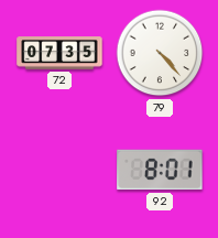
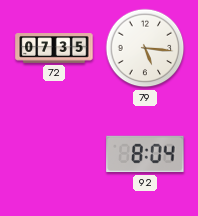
79: 4:23 -> 5:16
92: 8:01 -> 8:04
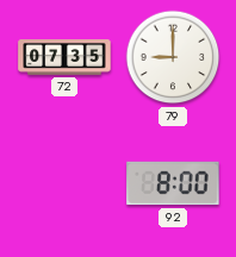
79: 5:16 -> 9:00
92: 8:04 -> 8:00
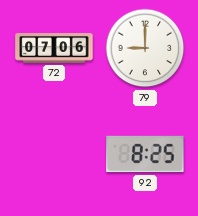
72: 07:35 -> 07:06
92: 8:00 -> 8:25
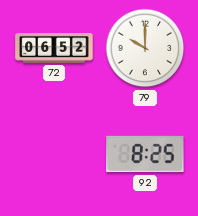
72: 07:06 -> 06:52
79: 9:00 -> 10:00
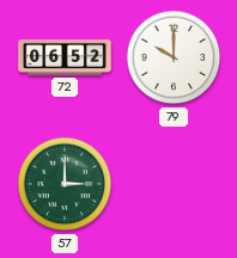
57: none -> 3:00
92: 8:25 -> none
